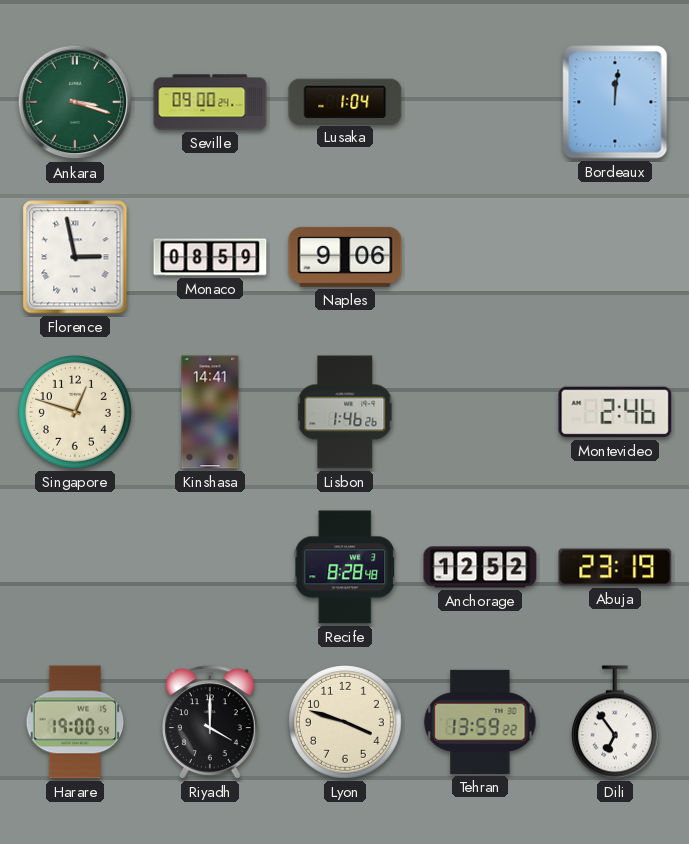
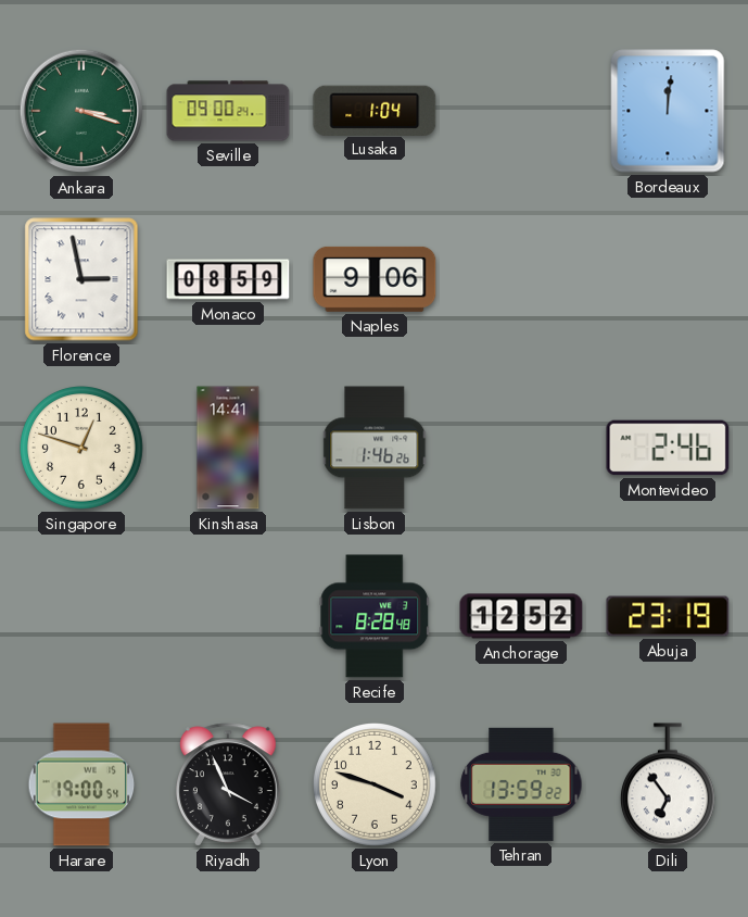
Riyadh: 4:00 -> 3:56
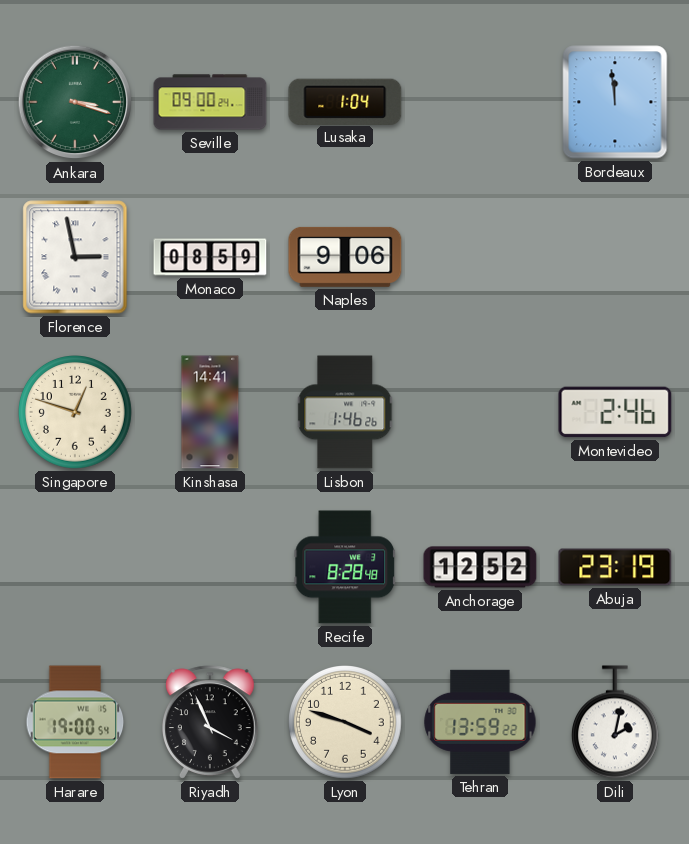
Bordeaux: 12:01 -> 11:59
Dili: 6:54 -> 2:02
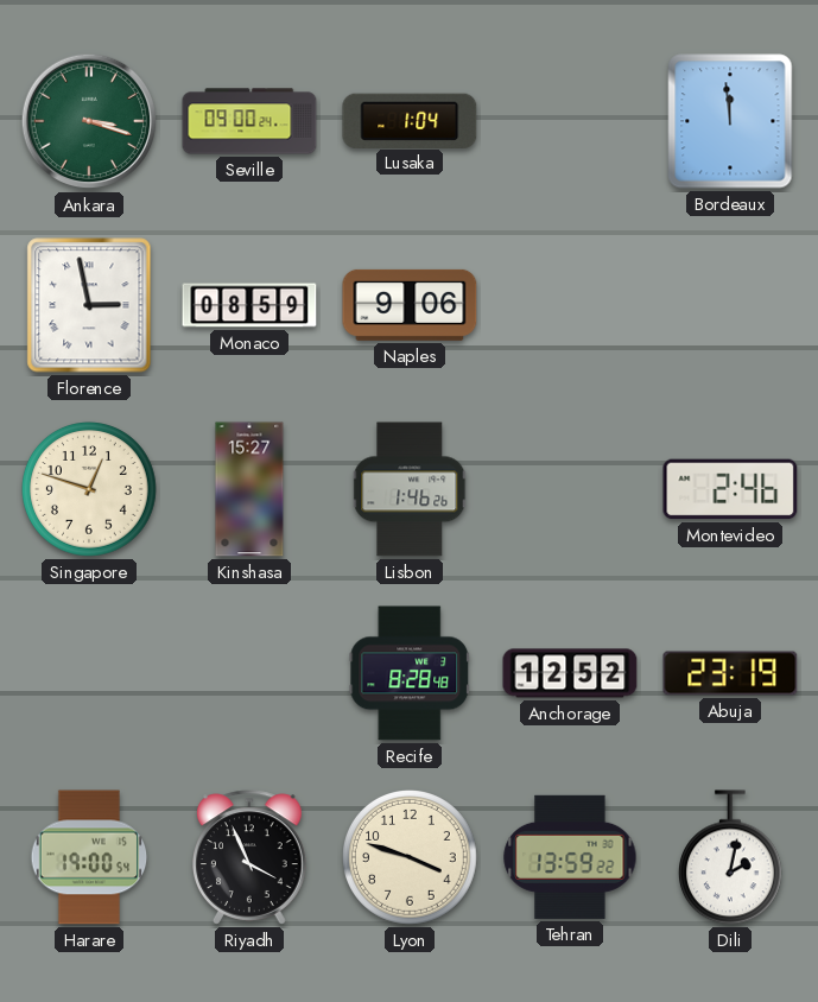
Kinshasa: 14:41 -> 15:27
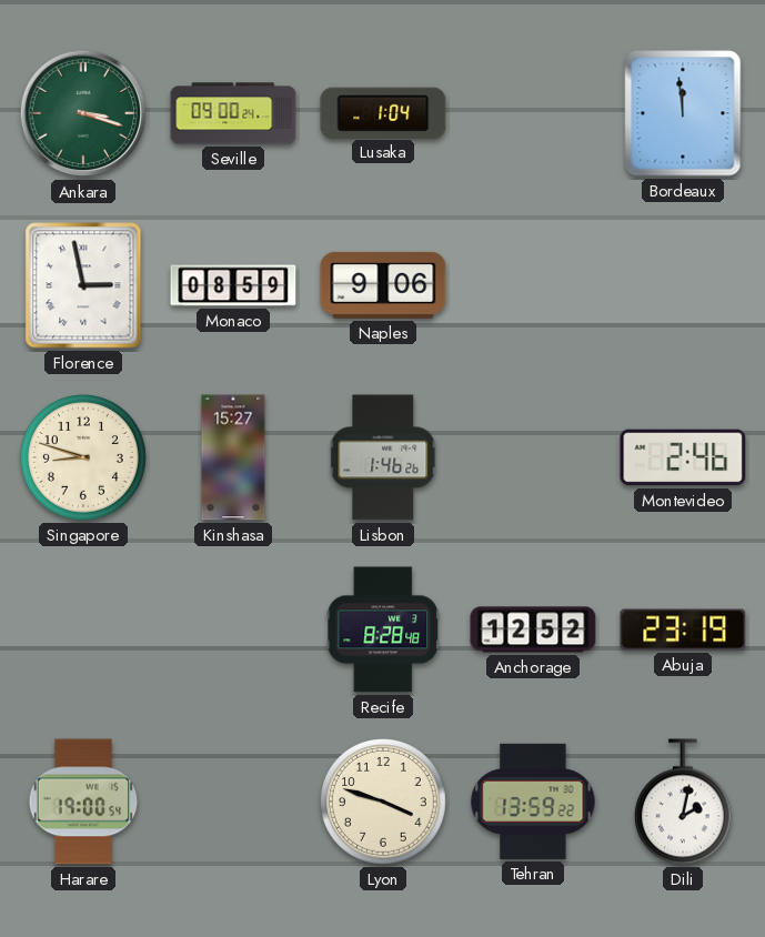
Singapore: 12:48 -> 8:48
Riyadh: 3:56 -> none
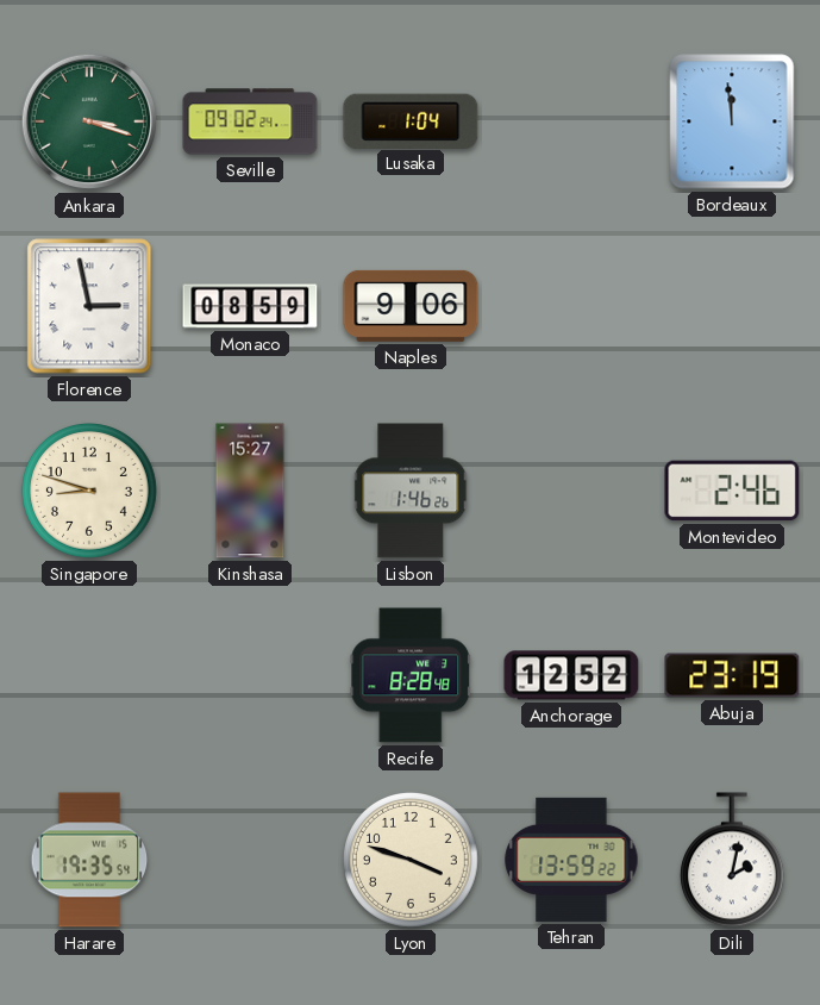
Seville: 09:00 -> 09:02
Harare: 19:00 -> 19:35
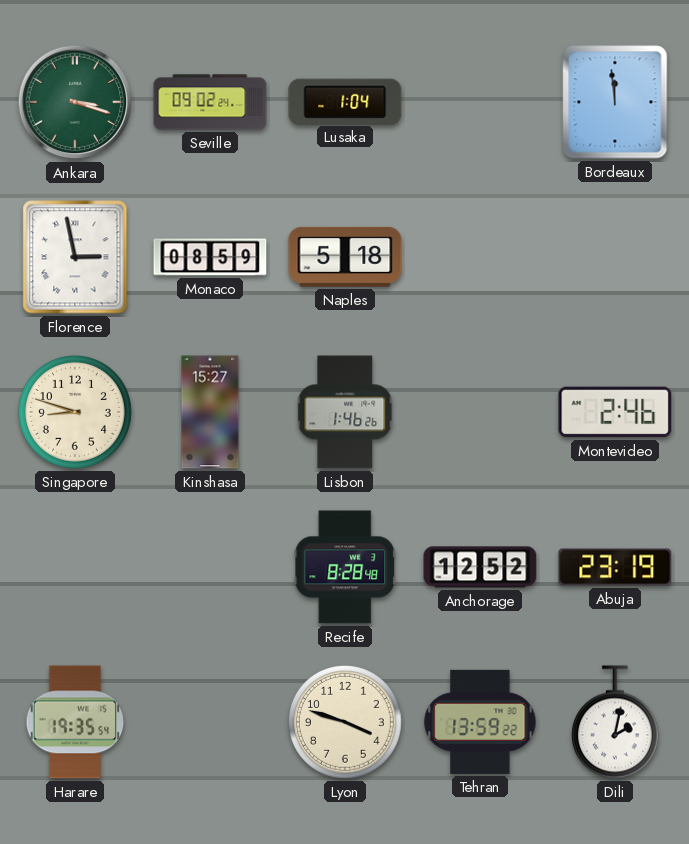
Naples: 9:06 -> 5:18
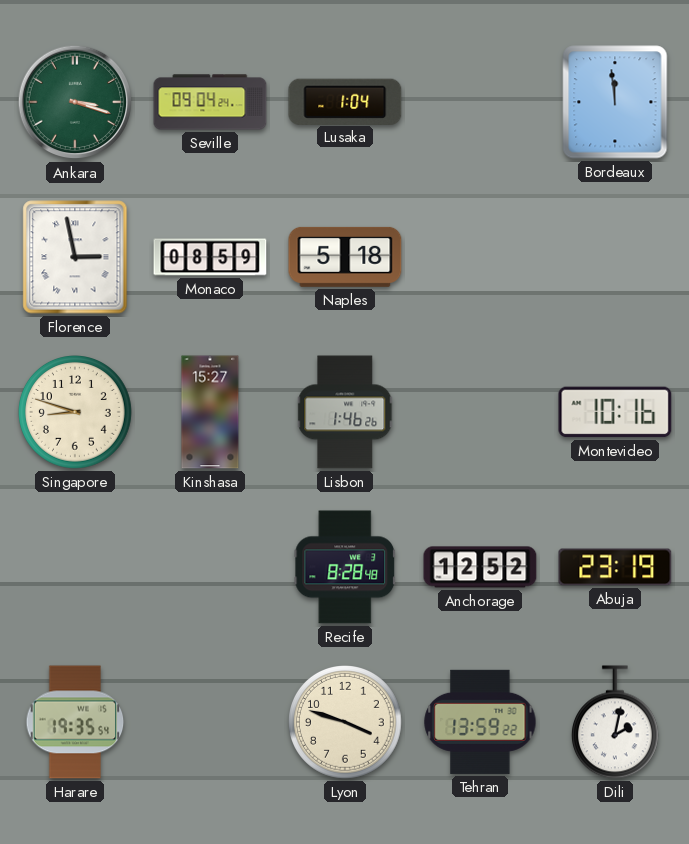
Seville: 09:02 -> 09:04
Montevideo: 2:46 -> 10:16
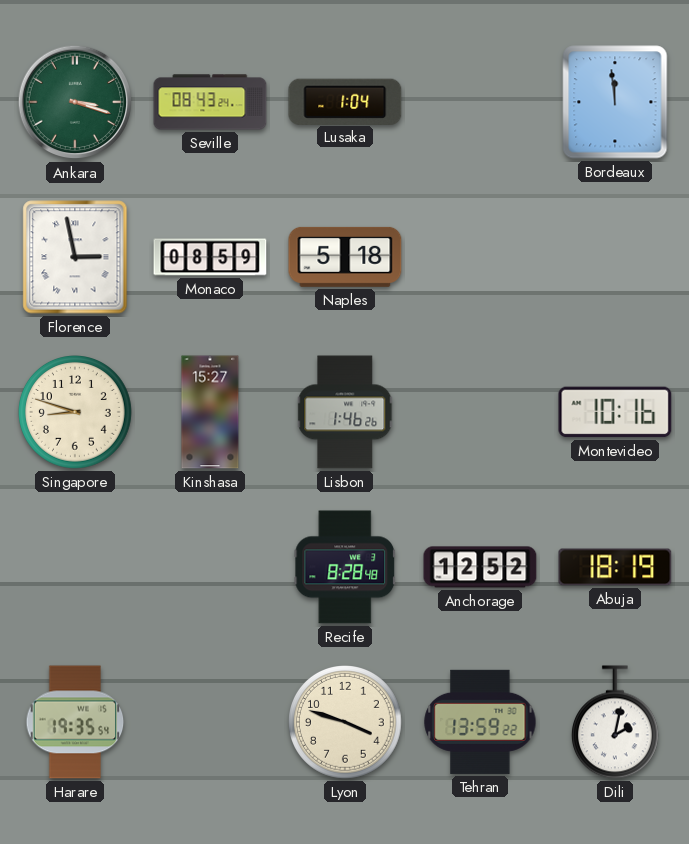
Seville: 09:04 -> 08:43
Abuja: 23:19 -> 18:19
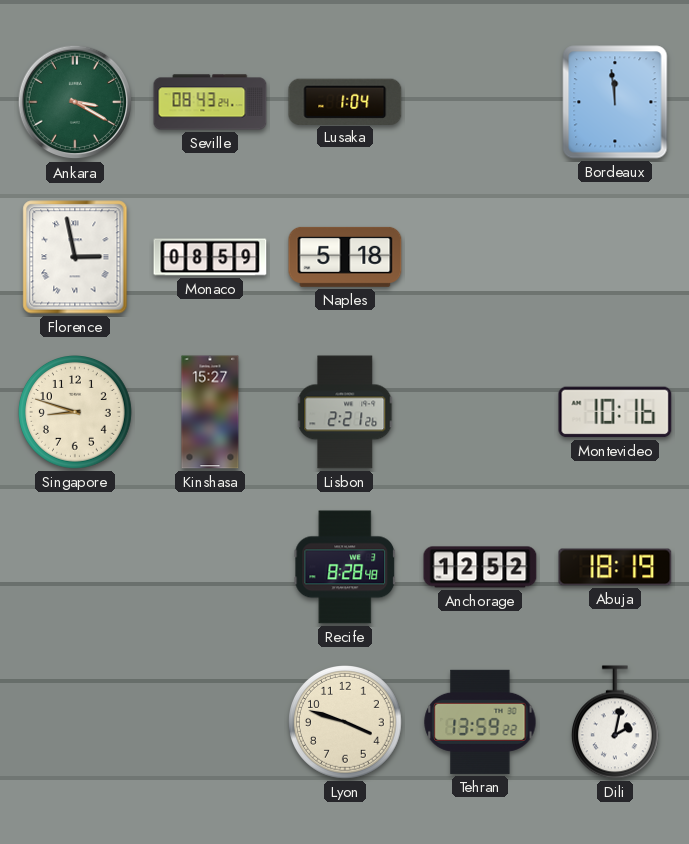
Ankara: 3:18 -> 3:20
Lisbon: 1:46 -> 2:21
Harare: 19:35 -> none
